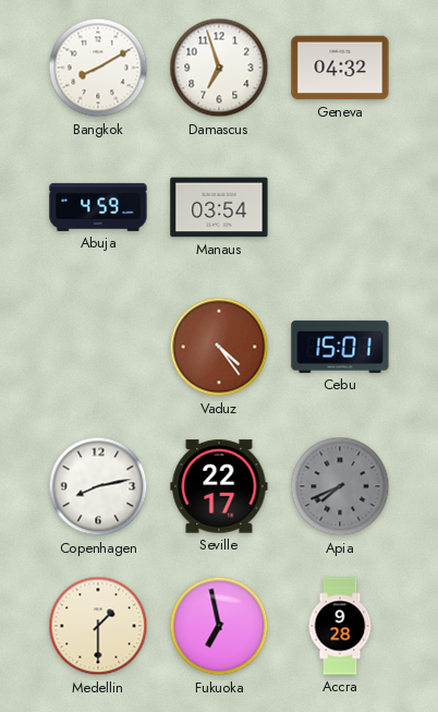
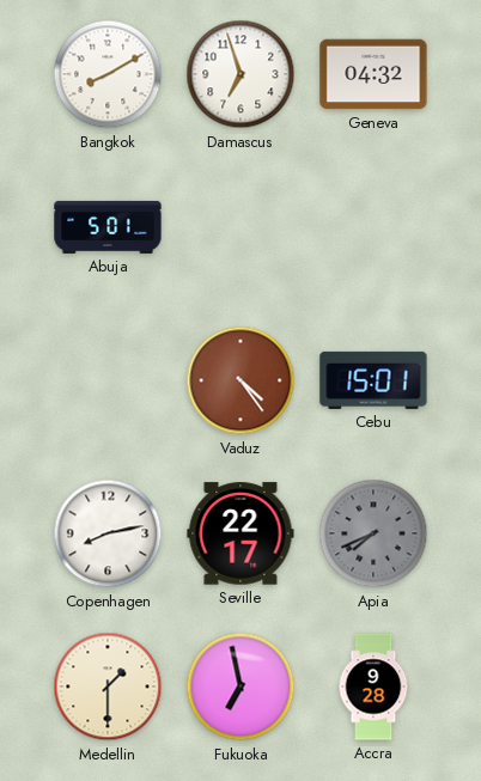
Abuja: 4:59 -> 5:01
Manaus: 03:54 -> none
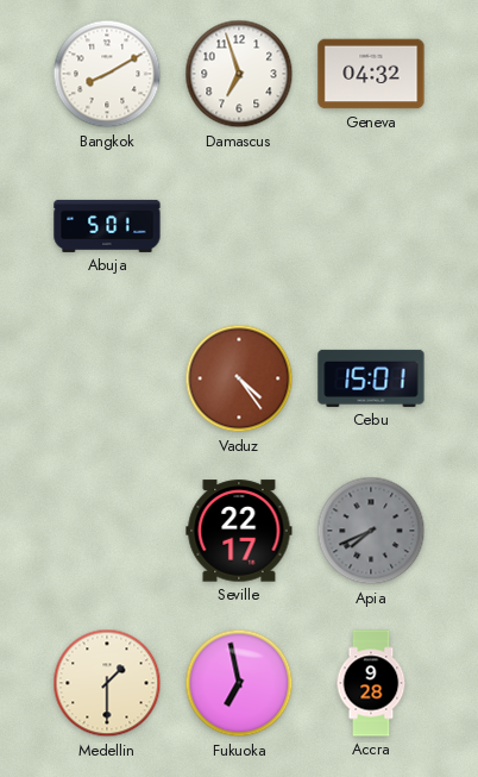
Copenhagen: 8:13 -> none
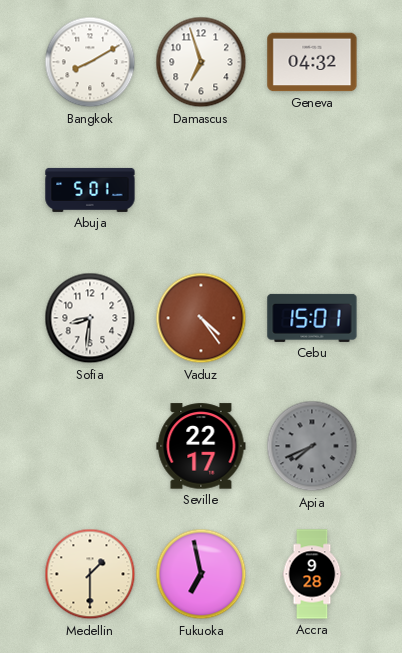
Sofia: none -> 8:31
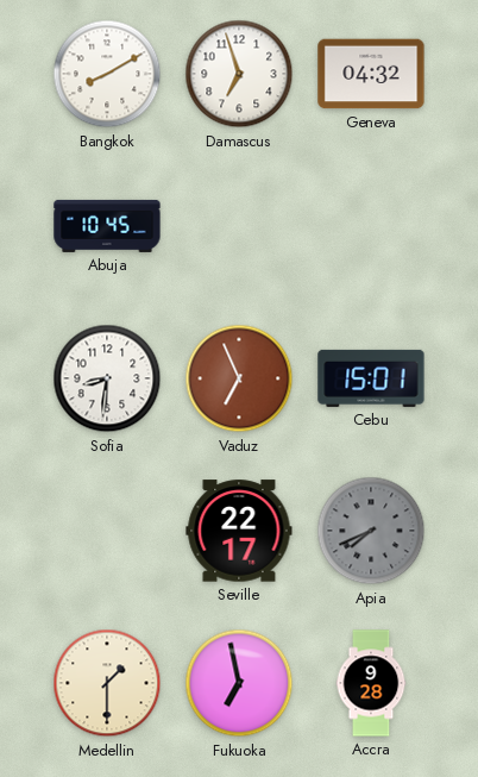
Abuja: 5:01 -> 10:45
Vaduz: 4:24 -> 6:56
